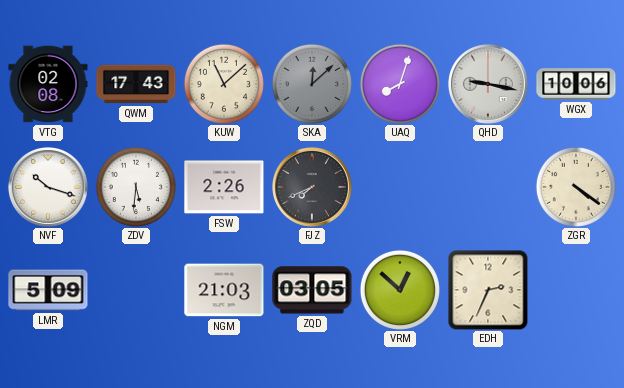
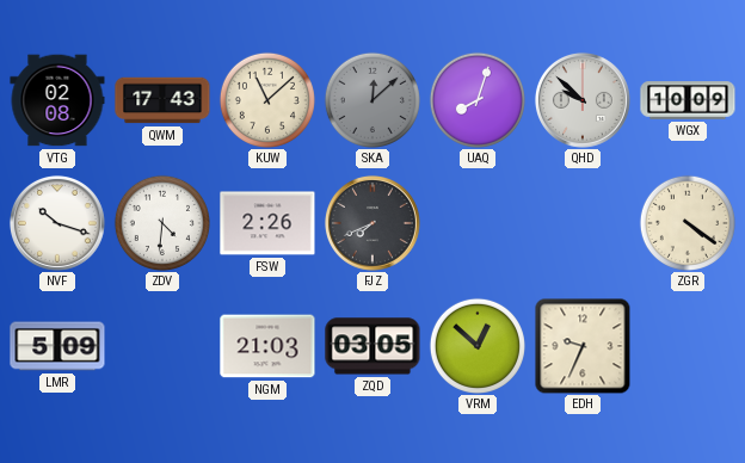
QHD: 9:17 -> 9:52
WGX: 10:06 -> 10:09
ZDV: 5:31 -> 4:31
EDH: 2:34 -> 9:34
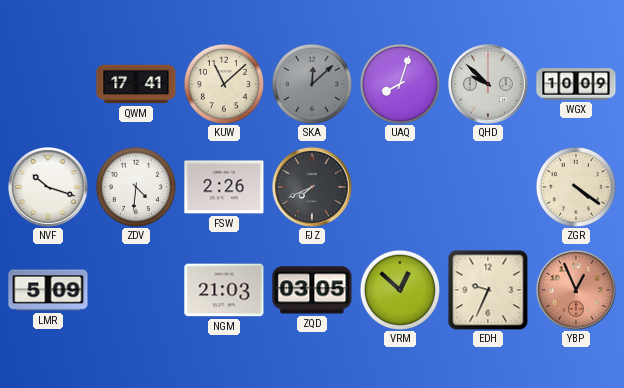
VTG: 02:08 -> none
QWM: 17:43 -> 17:41
YBP: none -> 12:56
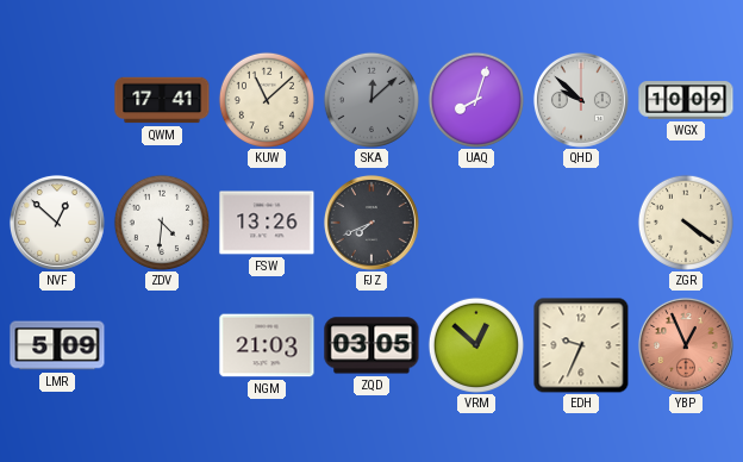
NVF: 10:18 -> 12:52
FSW: 2:26 -> 13:26
